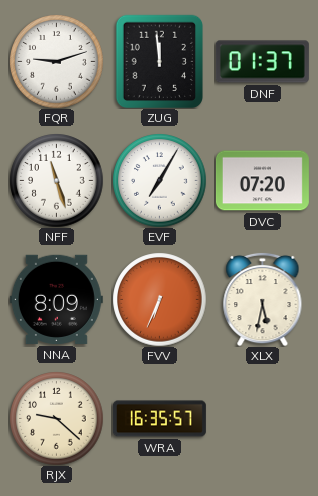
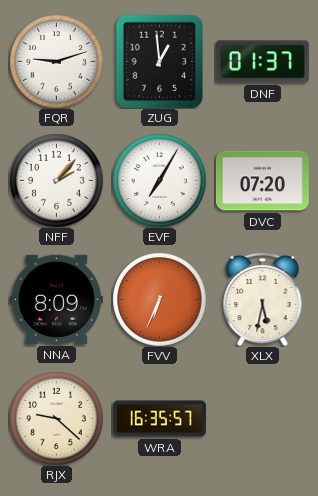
ZUG: 11:59 -> 12:59
NFF: 11:27 -> 2:07
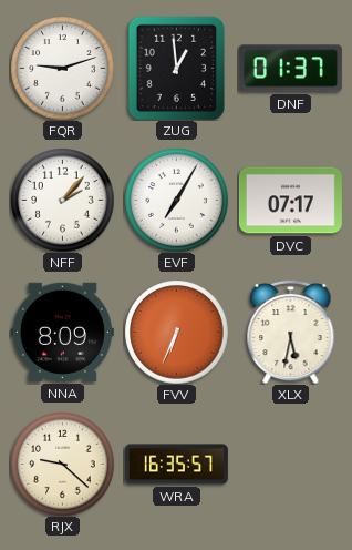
DVC: 07:20 -> 07:17
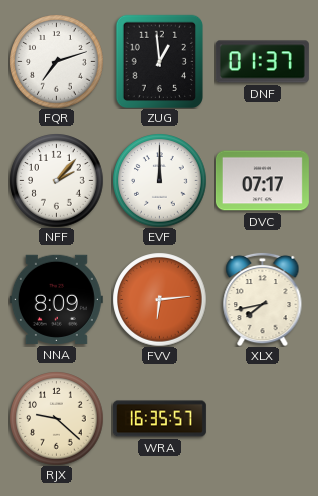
FQR: 9:12 -> 7:12
EVF: 7:05 -> 12:00
FVV: 6:34 -> 6:14
XLX: 5:32 -> 7:43
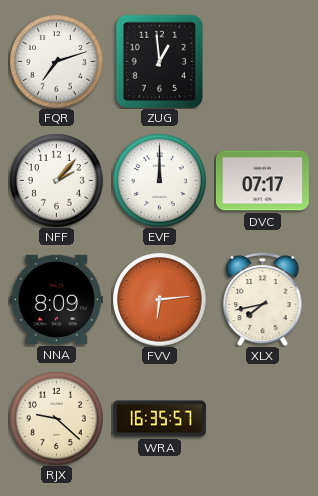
DNF: 01:37 -> none
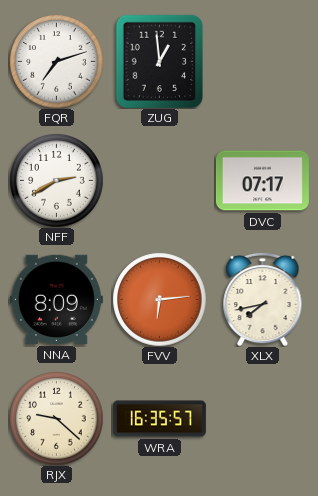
NFF: 2:07 -> 2:40
EVF: 12:00 -> none
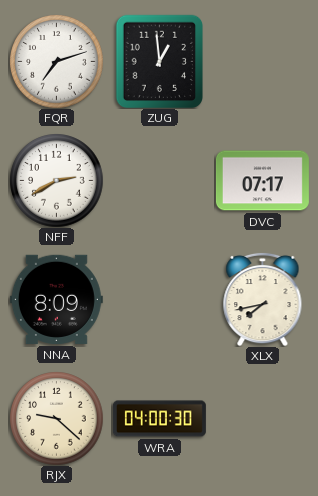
FVV: 6:14 -> none
WRA: 16:35 -> 04:00
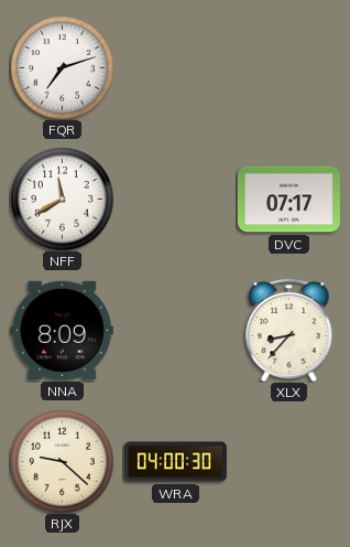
ZUG: 12:59 -> none
NFF: 2:40 -> 11:40
XLX: 7:43 -> 8:37
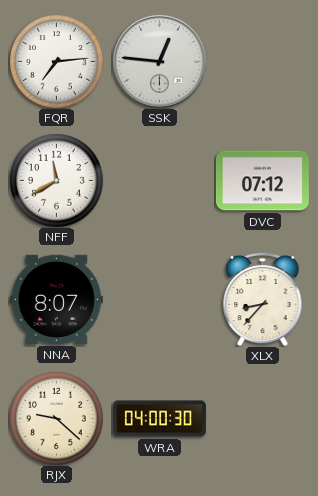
FQR: 7:12 -> 7:14
SSK: none -> 12:46
DVC: 07:17 -> 07:12
NNA: 8:09 -> 8:07
